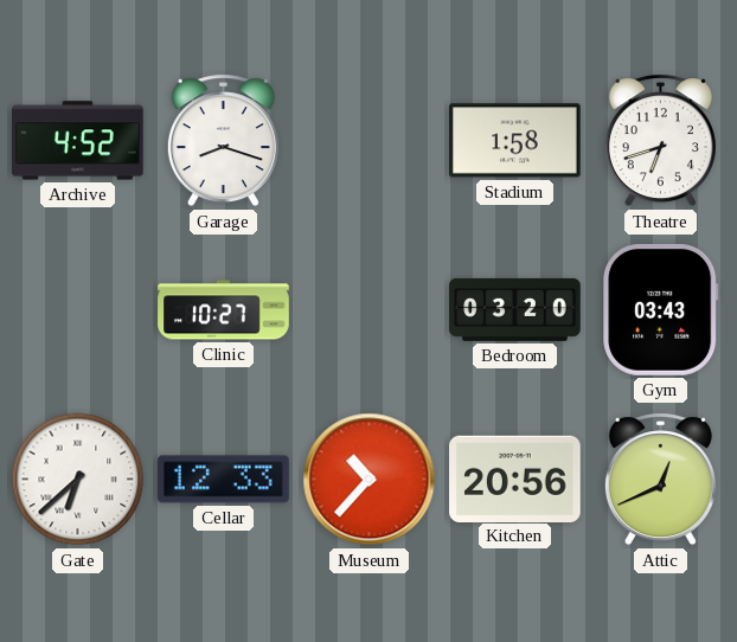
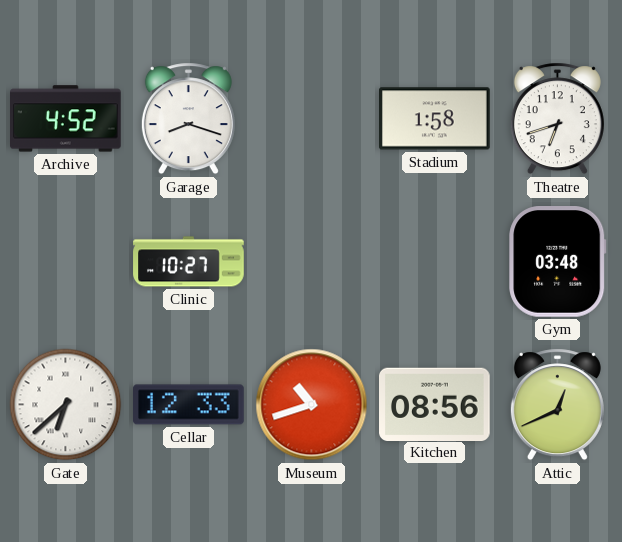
Bedroom: 03:20 -> none
Gym: 03:43 -> 03:48
Museum: 10:37 -> 10:42
Kitchen: 20:56 -> 08:56
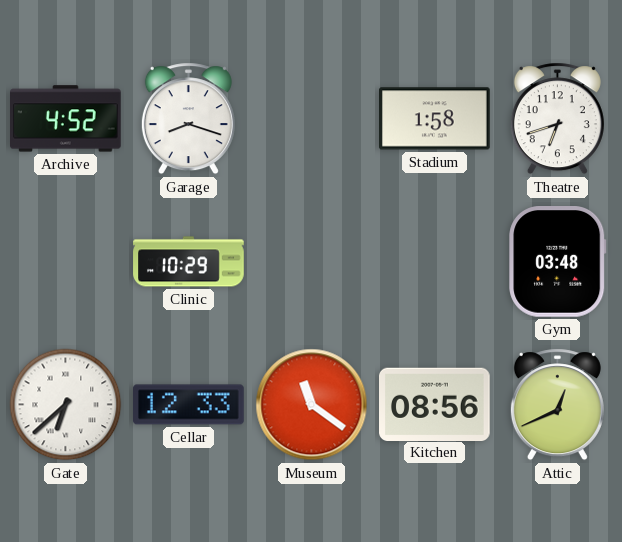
Clinic: 10:27 -> 10:29
Museum: 10:42 -> 11:21
